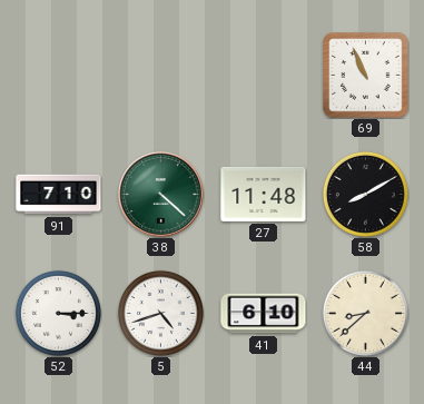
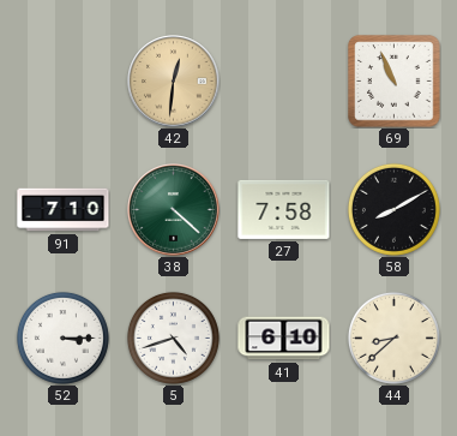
42: none -> 12:31
27: 11:48 -> 7:58
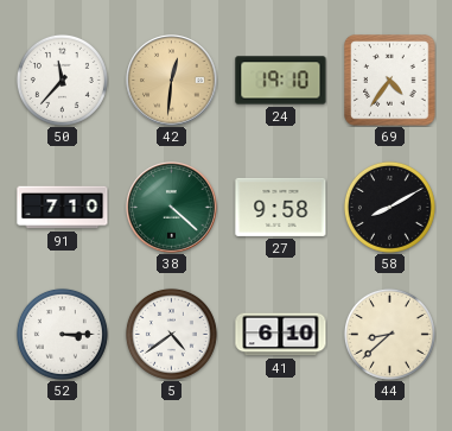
50: none -> 11:37
24: none -> 19:10
69: 10:56 -> 4:36
27: 7:58 -> 9:58
5: 4:42 -> 4:39
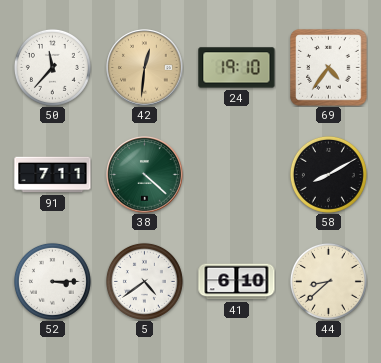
91: 7:10 -> 7:11
27: 9:58 -> none
